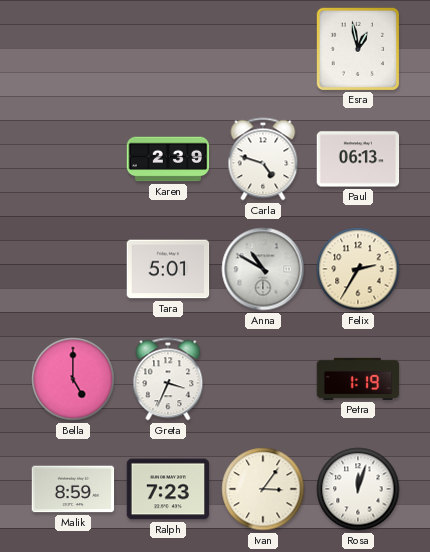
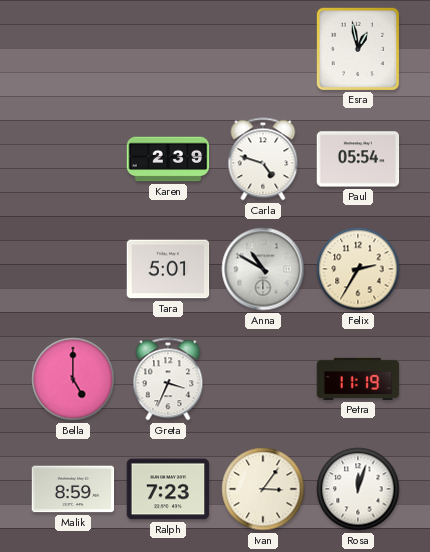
Paul: 06:13 -> 05:54
Petra: 1:19 -> 11:19
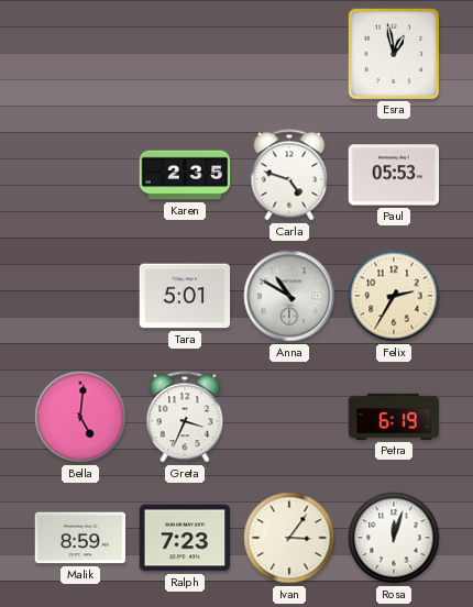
Karen: 2:39 -> 2:35
Paul: 05:54 -> 05:53
Bella: 5:00 -> 5:01
Petra: 11:19 -> 6:19
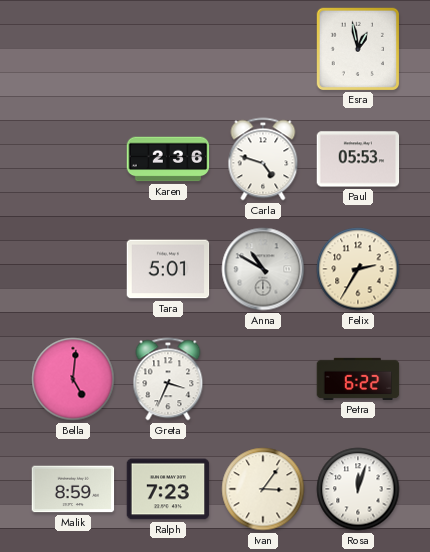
Karen: 2:35 -> 2:36
Petra: 6:19 -> 6:22
